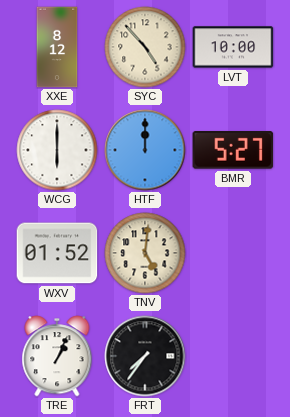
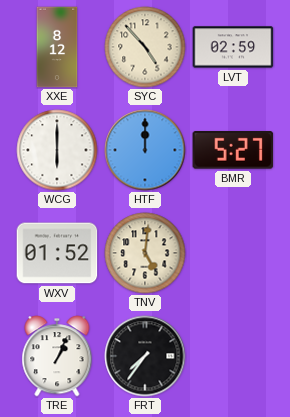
LVT: 10:00 -> 02:59
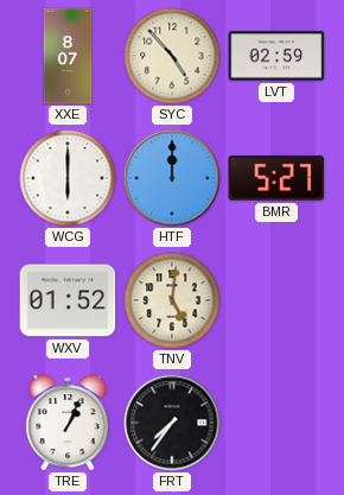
XXE: 8:12 -> 8:07
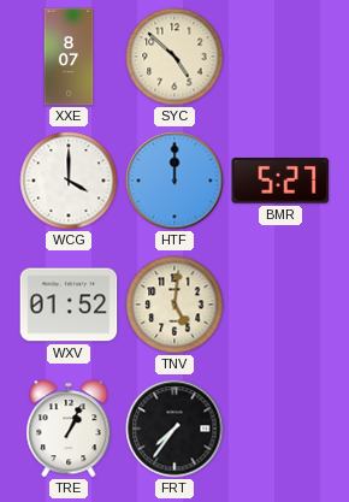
SYC: 4:53 -> 4:52
LVT: 02:59 -> none
WCG: 6:00 -> 4:00
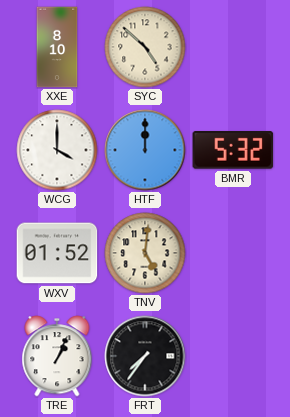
XXE: 8:07 -> 8:10
BMR: 5:27 -> 5:32
